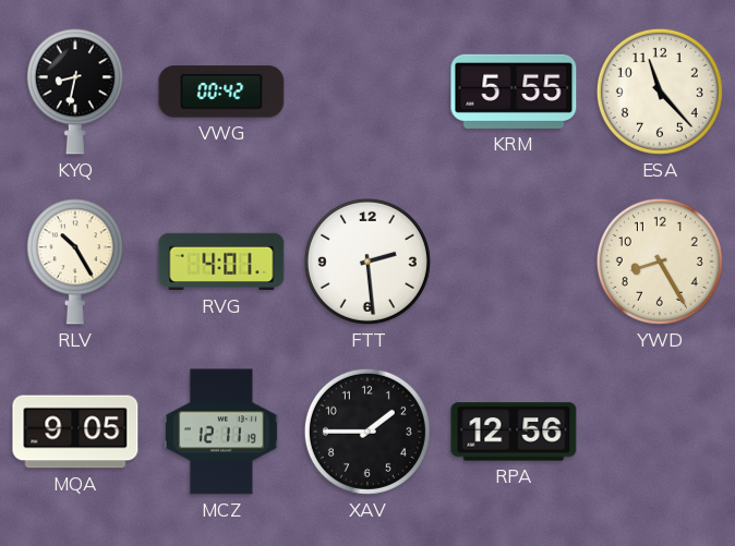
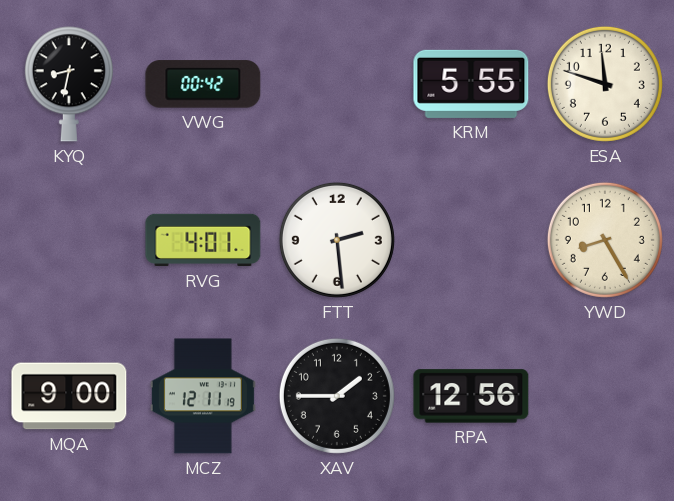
ESA: 11:23 -> 11:48
RLV: 10:25 -> none
MQA: 9:05 -> 9:00
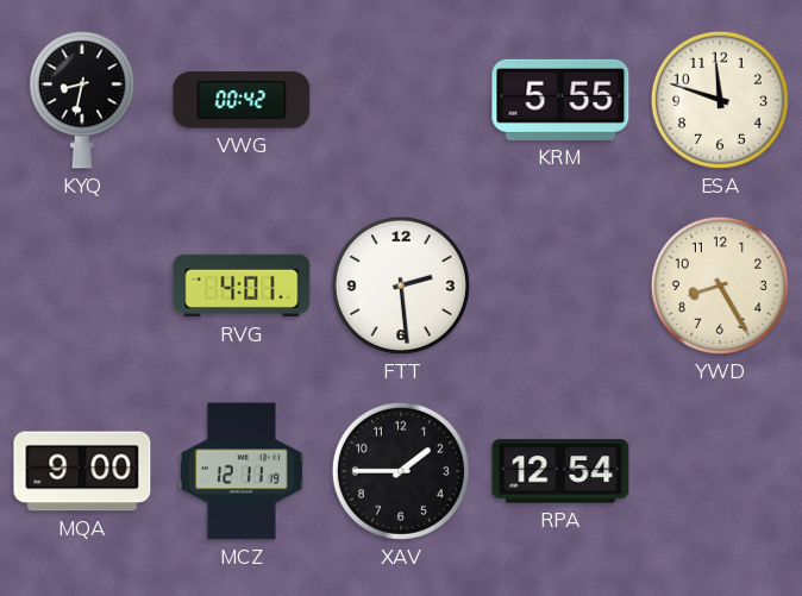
RPA: 12:56 -> 12:54
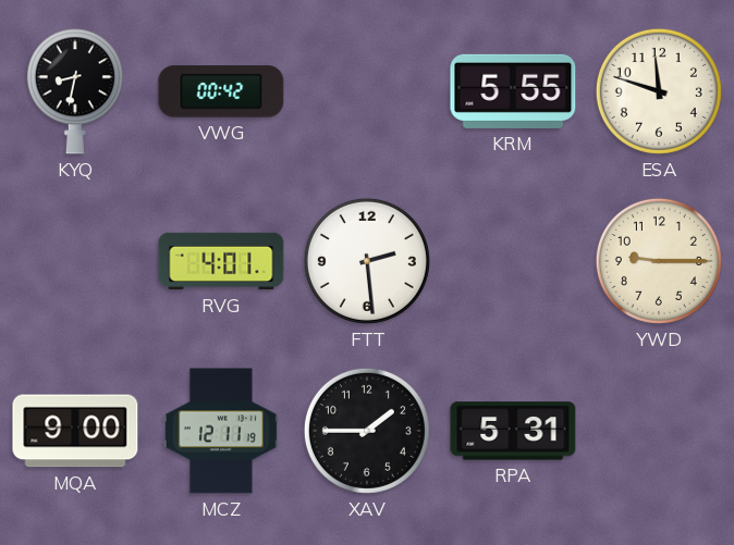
YWD: 8:25 -> 9:15
RPA: 12:54 -> 5:31
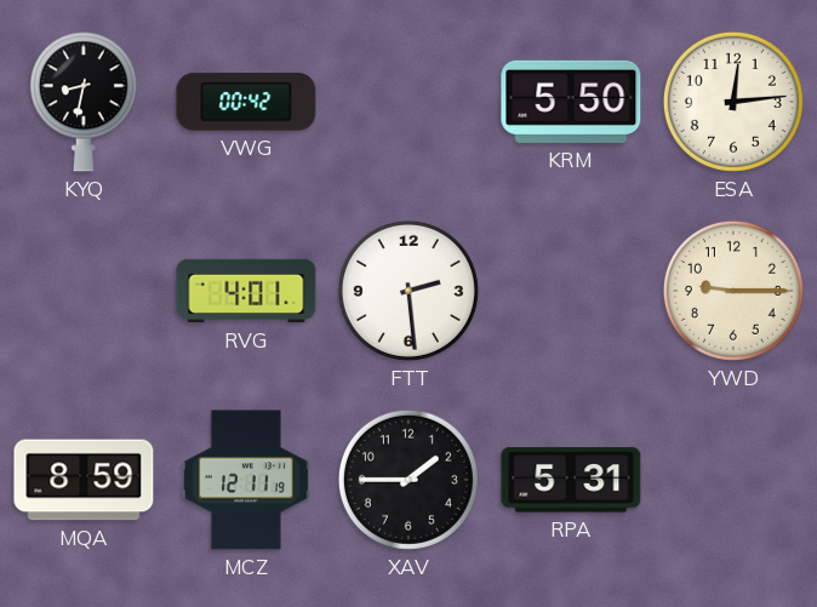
KRM: 5:55 -> 5:50
ESA: 11:48 -> 12:14
MQA: 9:00 -> 8:59
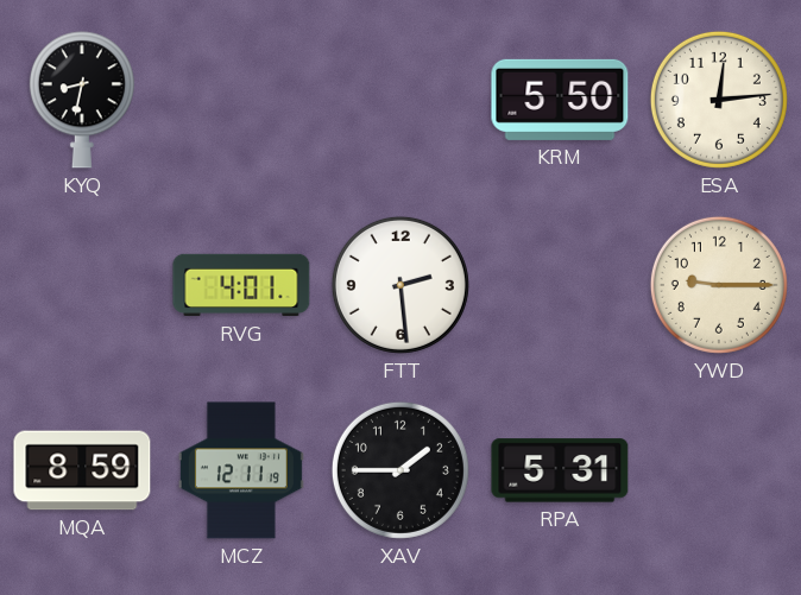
VWG: 00:42 -> none
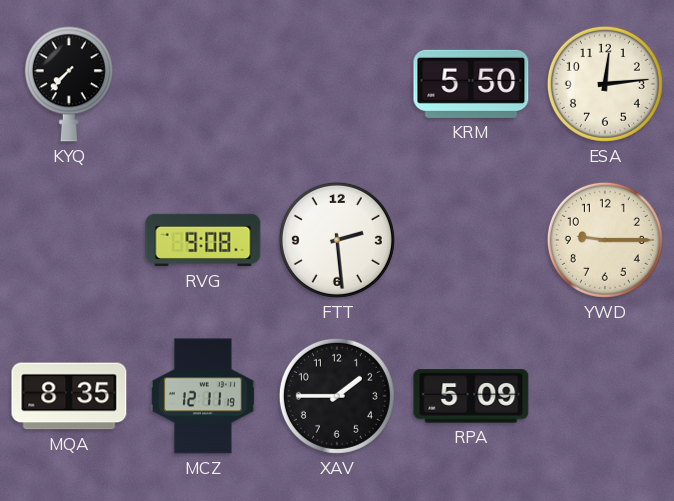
KYQ: 8:32 -> 7:37
RVG: 4:01 -> 9:08
MQA: 8:59 -> 8:35
RPA: 5:31 -> 5:09
